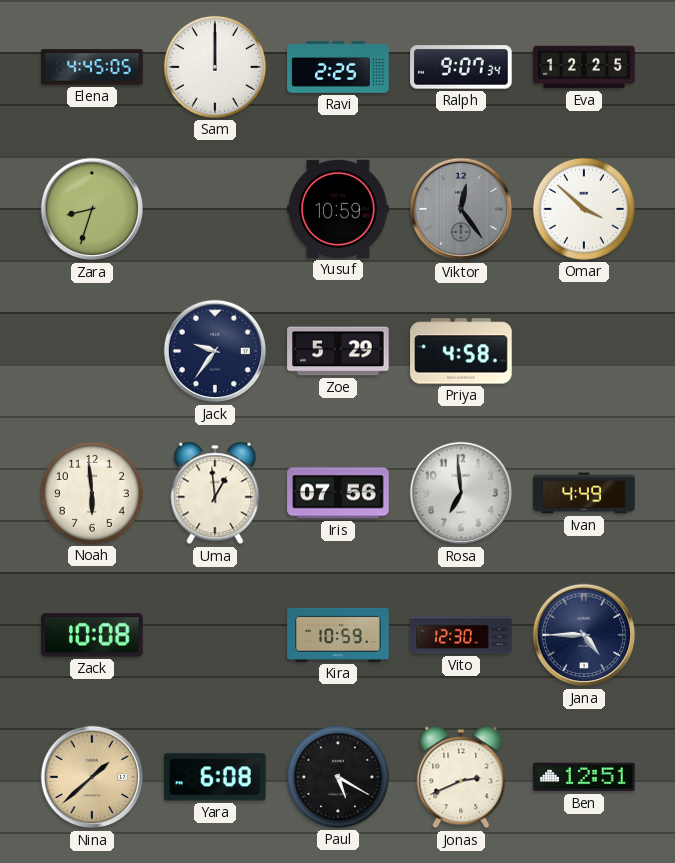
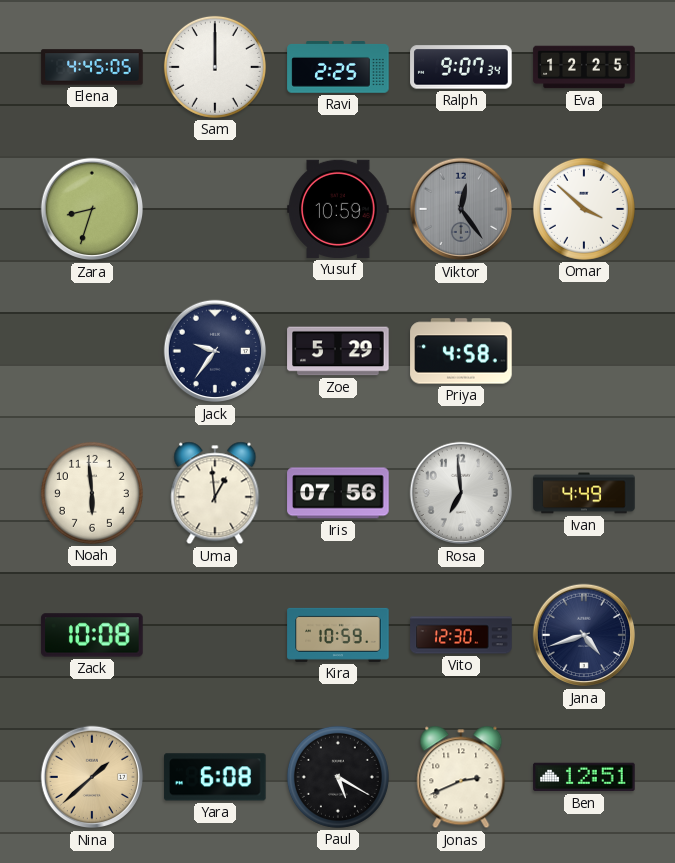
Jana: 4:45 -> 4:42
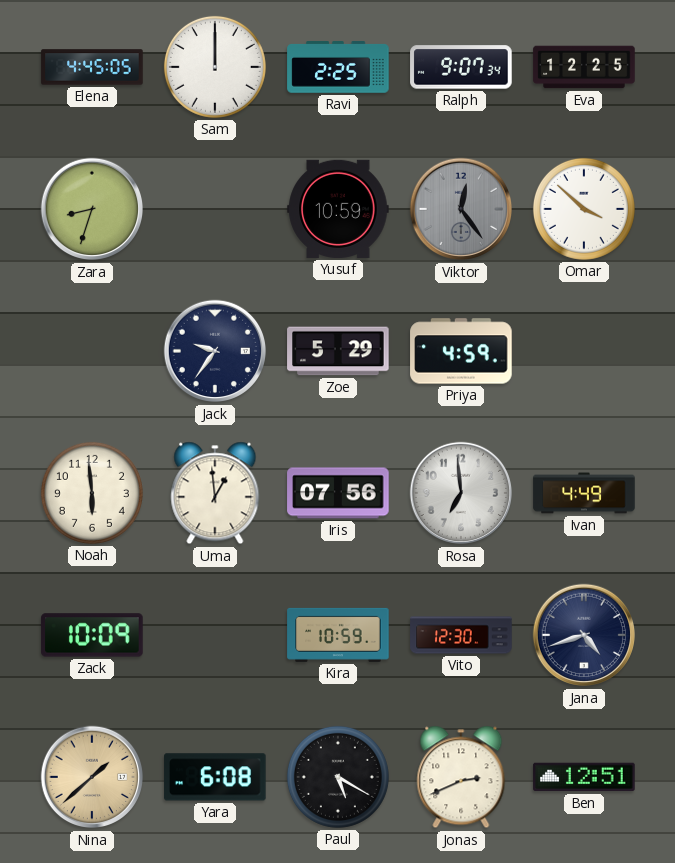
Priya: 4:58 -> 4:59
Zack: 10:08 -> 10:09
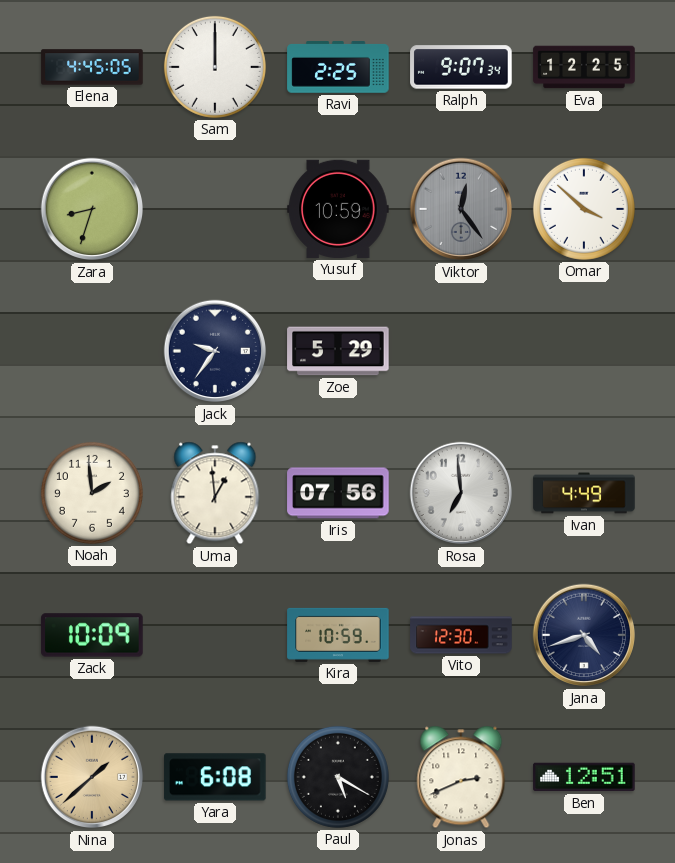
Priya: 4:59 -> none
Noah: 5:59 -> 1:59
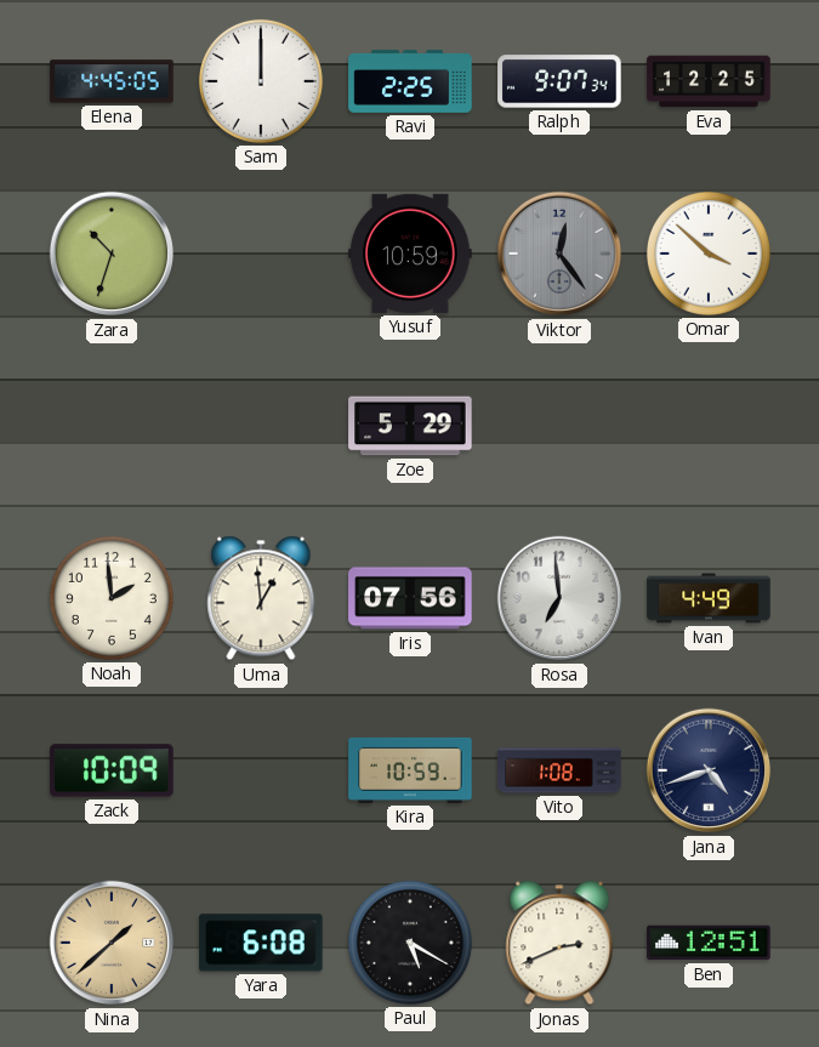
Zara: 8:33 -> 10:33
Jack: 9:36 -> none
Vito: 12:30 -> 1:08
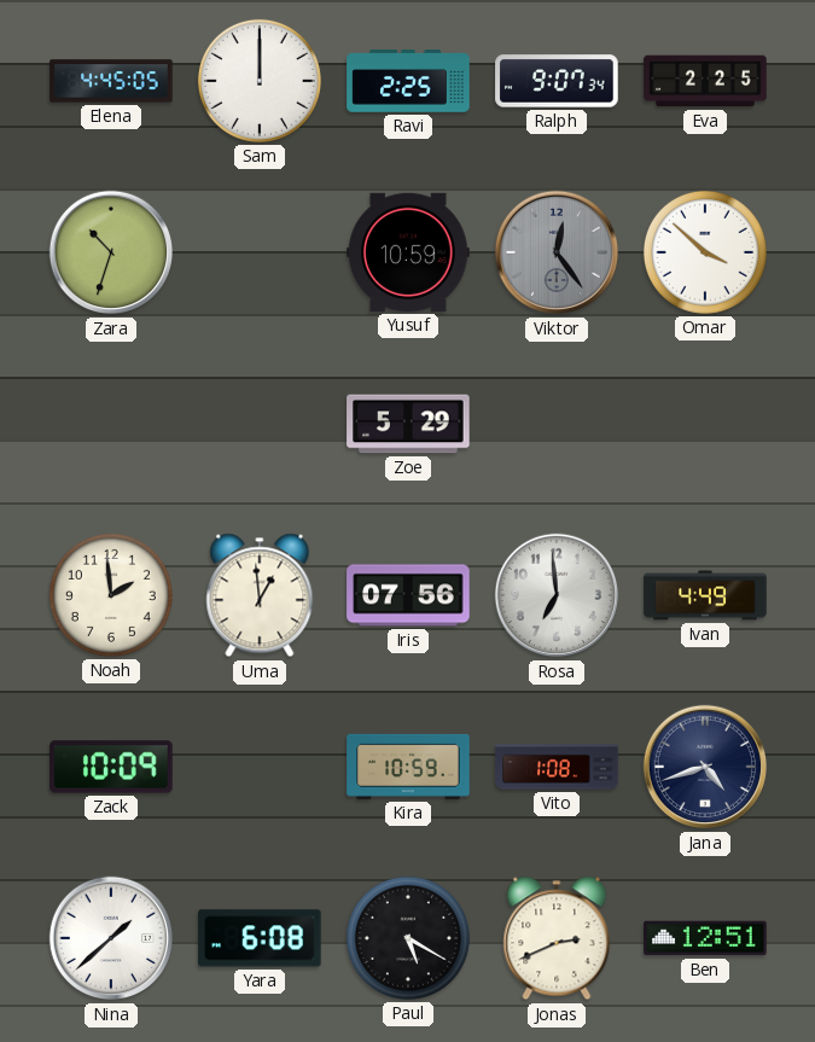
Eva: 12:25 -> 2:25
Nina dial: champagne -> white
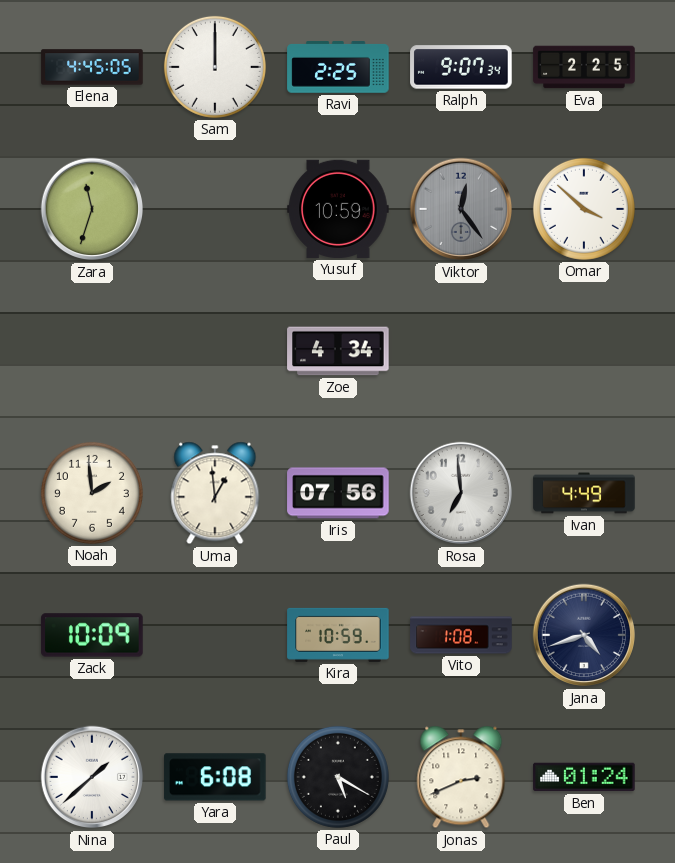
Zara: 10:33 -> 11:33
Zoe: 5:29 -> 4:34
Ben: 12:51 -> 01:24
